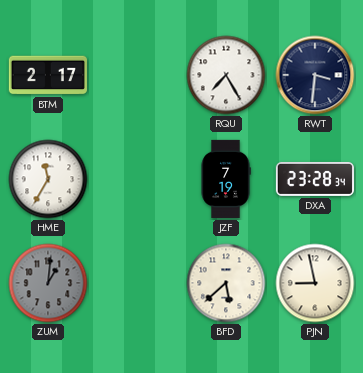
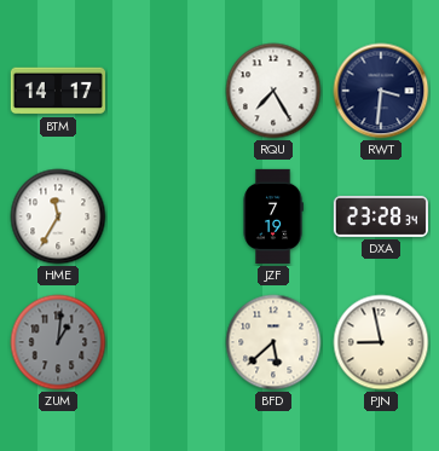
BTM: 2:17 -> 14:17
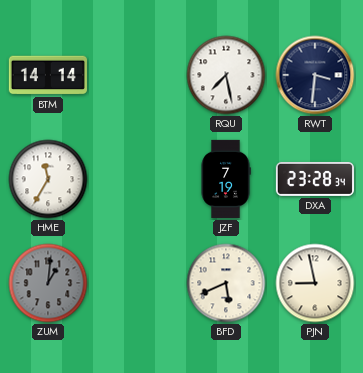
BTM: 14:17 -> 14:14
RQU: 7:25 -> 7:28
BFD: 5:38 -> 5:41
